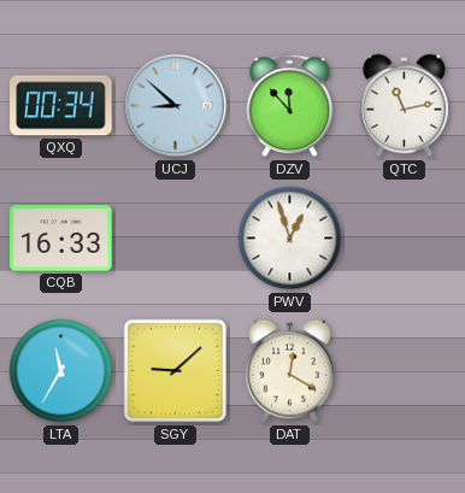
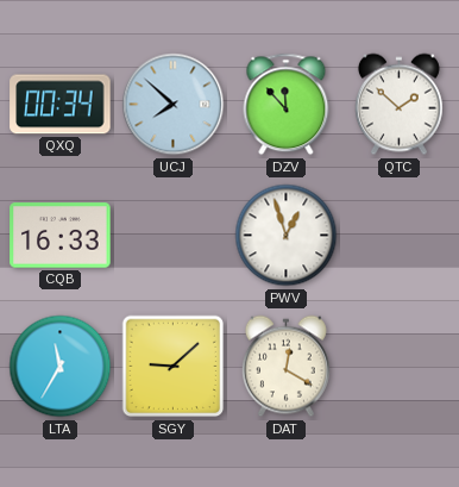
UCJ: 8:52 -> 7:52
QTC: 11:13 -> 1:52
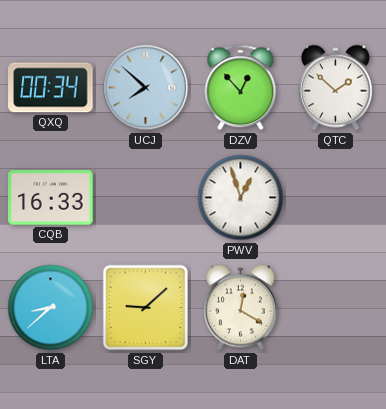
DZV: 11:53 -> 12:53
LTA: 11:35 -> 8:38
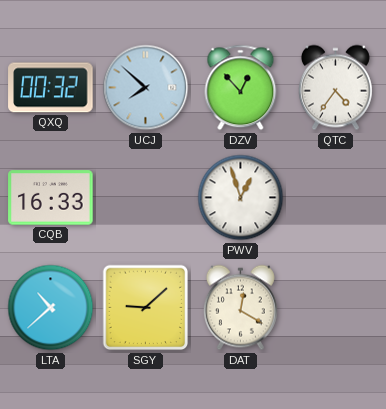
QXQ: 00:34 -> 00:32
QTC: 1:52 -> 4:36
LTA: 8:38 -> 10:38
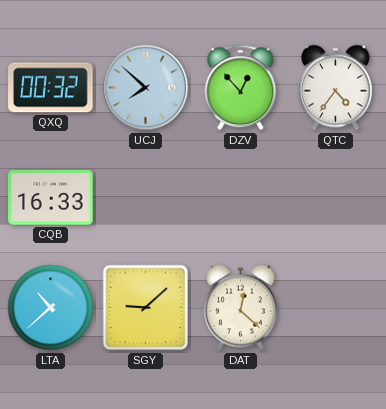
PWV: 12:57 -> none
DAT: 12:20 -> 12:22
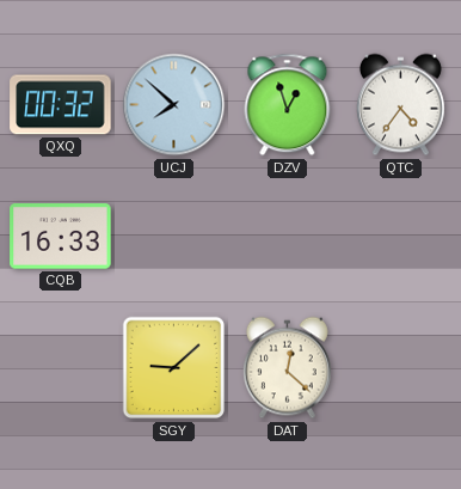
DZV: 12:53 -> 12:57
LTA: 10:38 -> none
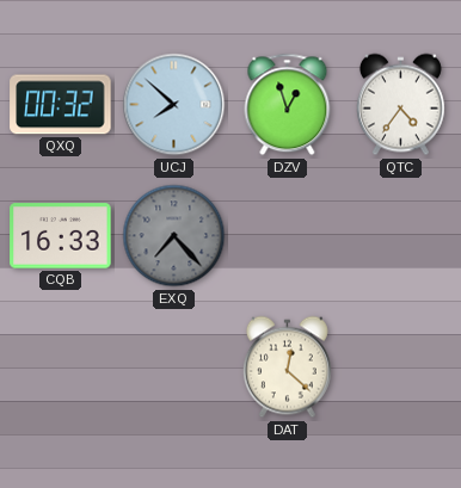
EXQ: none -> 7:23
SGY: 9:08 -> none
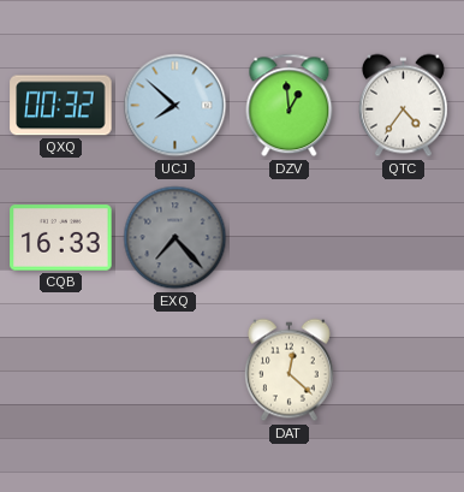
DZV: 12:57 -> 12:59
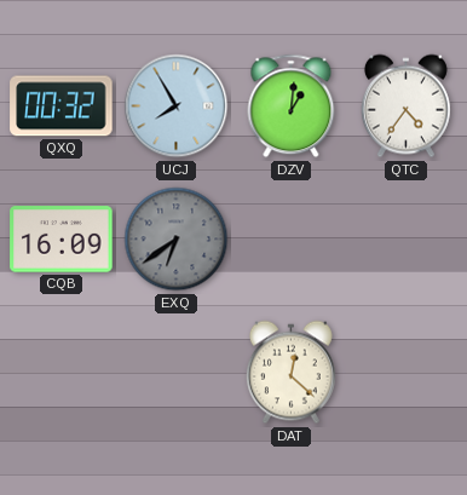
UCJ: 7:52 -> 7:55
DZV: 12:59 -> 1:01
CQB: 16:33 -> 16:09
EXQ: 7:23 -> 6:39
